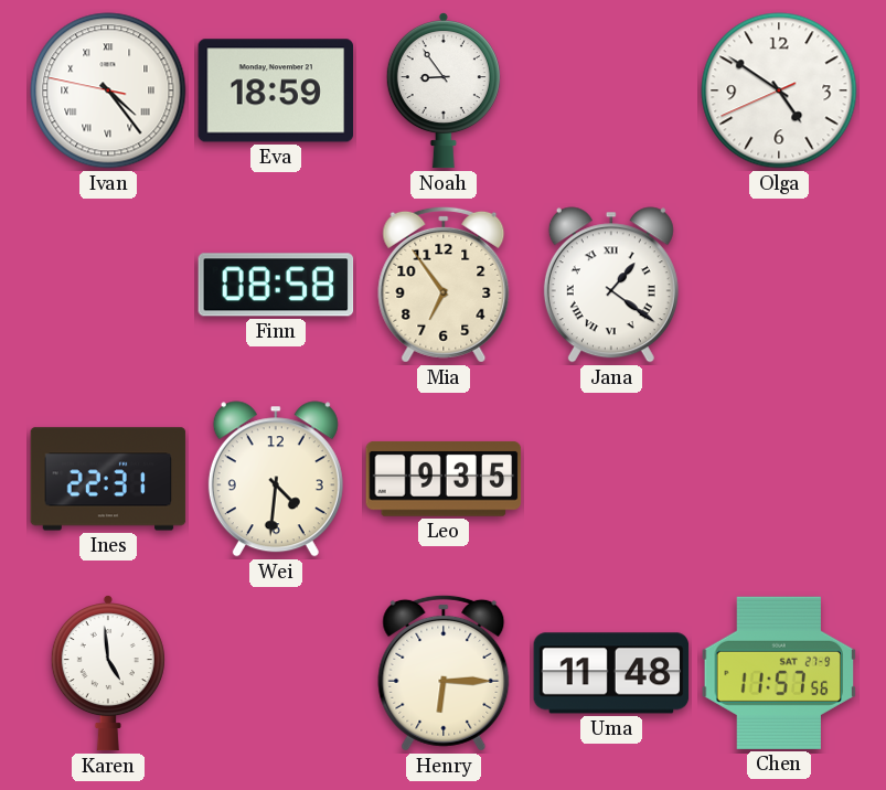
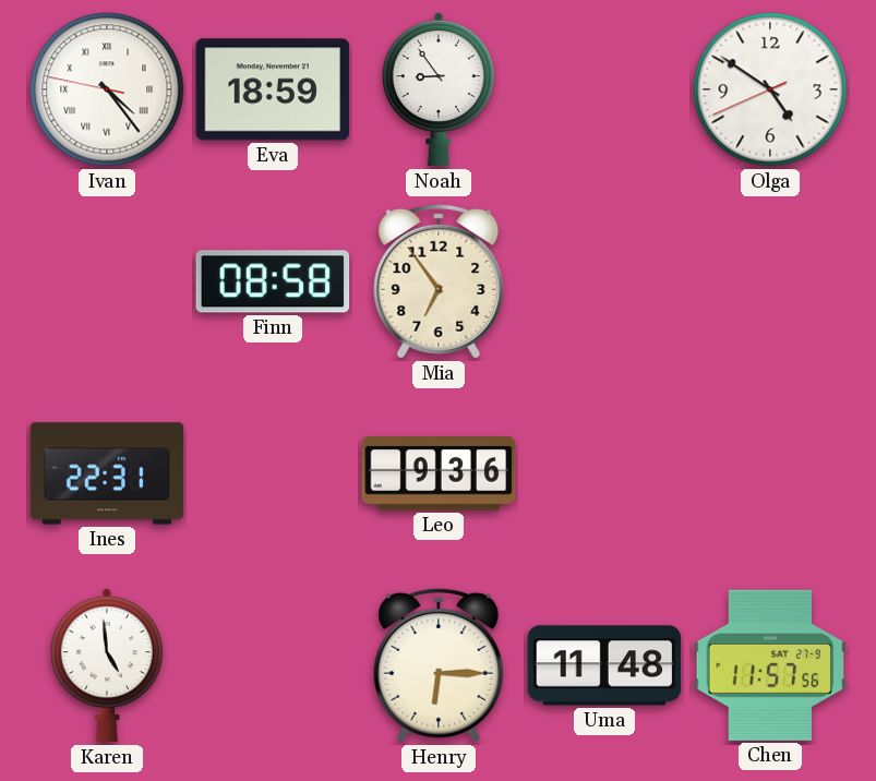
Jana: 1:21 -> none
Wei: 4:31 -> none
Leo: 9:35 -> 9:36
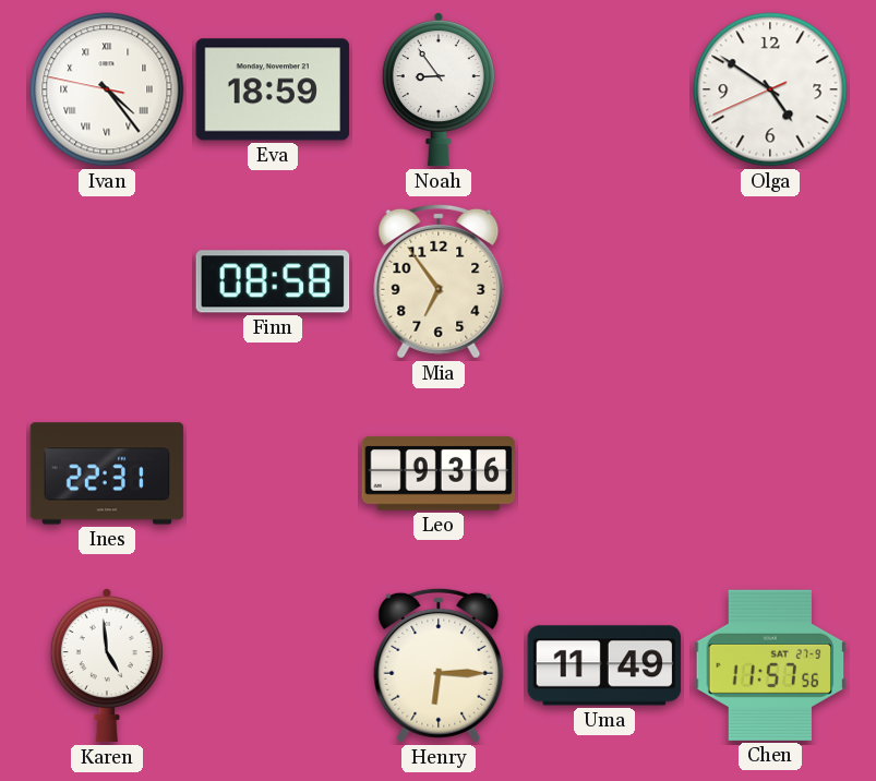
Uma: 11:48 -> 11:49
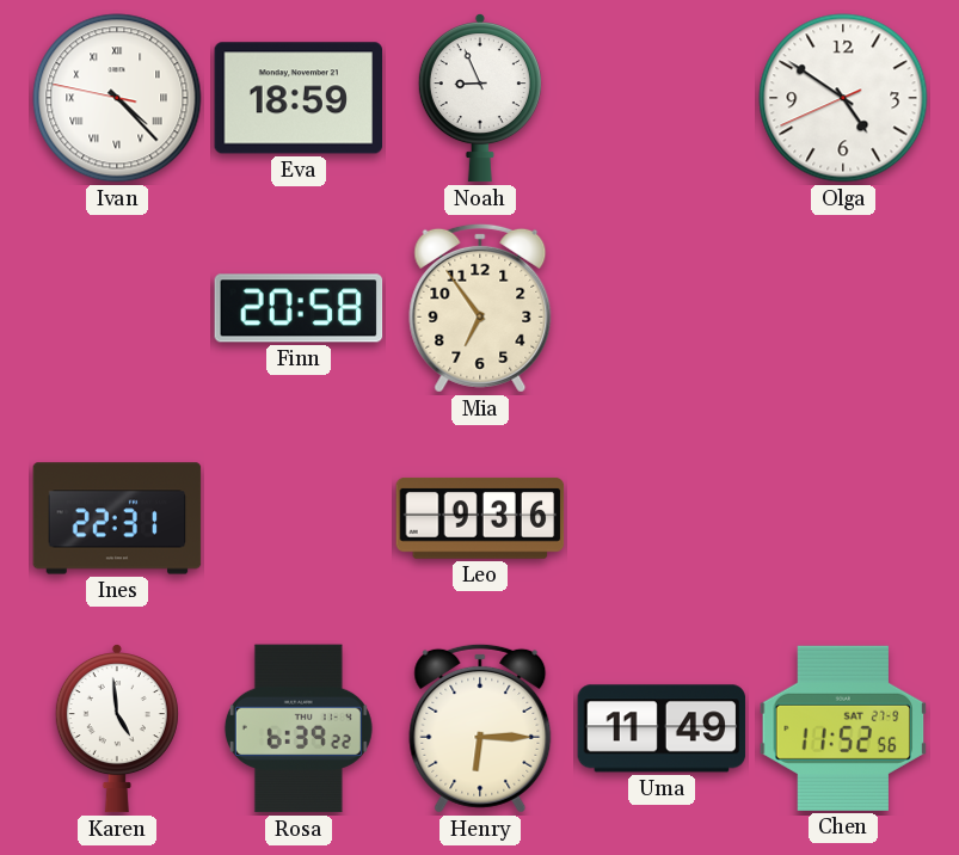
Ivan: 4:23 -> 4:22
Noah: 8:54 -> 8:56
Finn: 08:58 -> 20:58
Rosa: none -> 6:39
Chen: 11:57 -> 11:52
